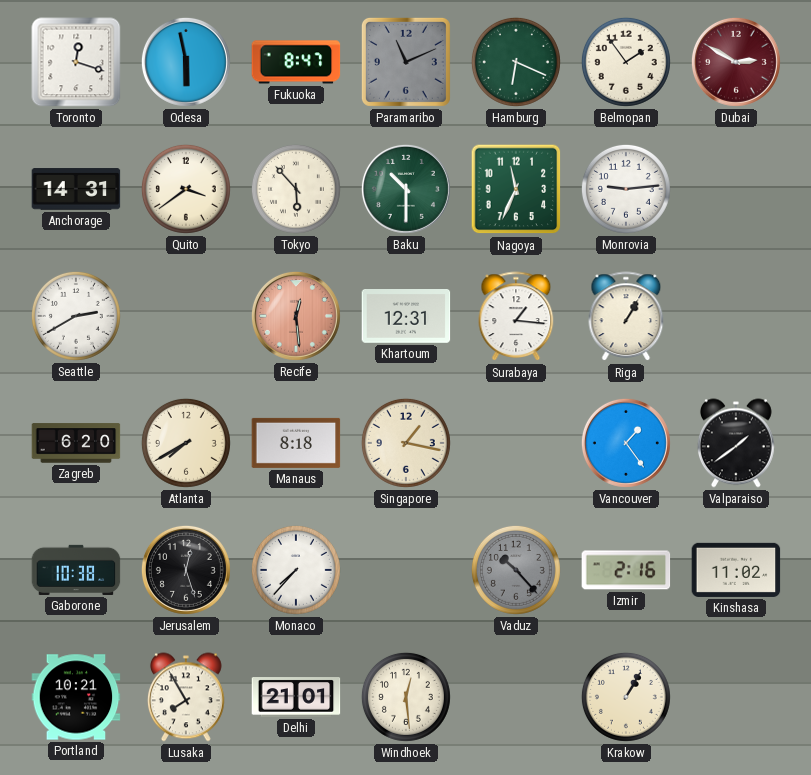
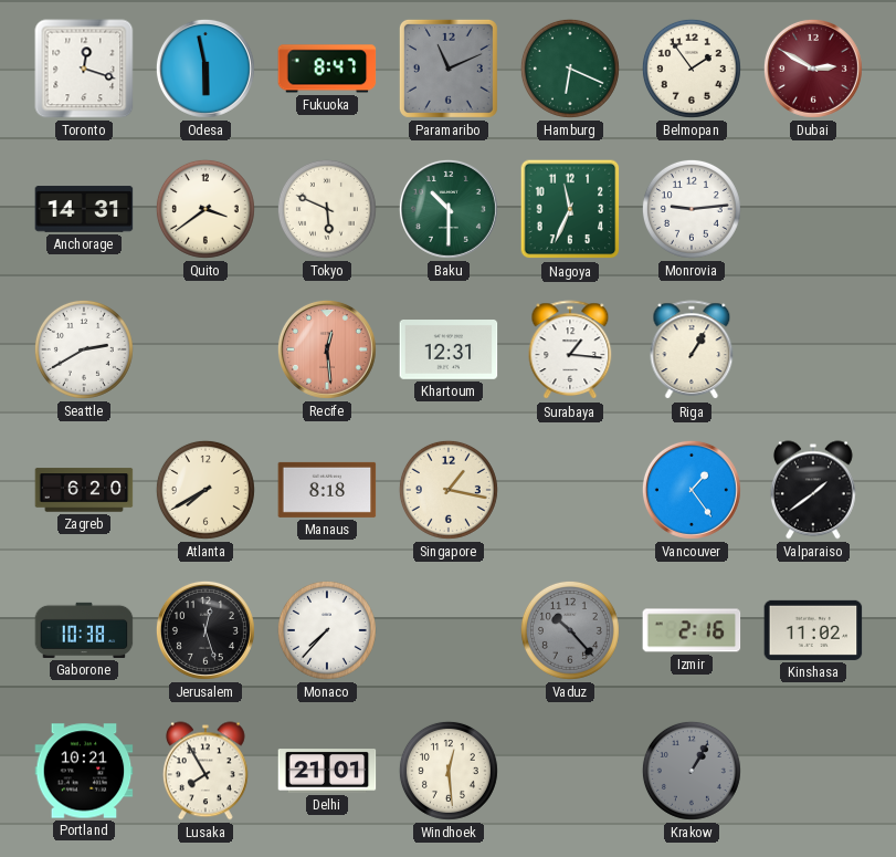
Tokyo: 5:53 -> 5:49
Krakow dial: cream -> grey
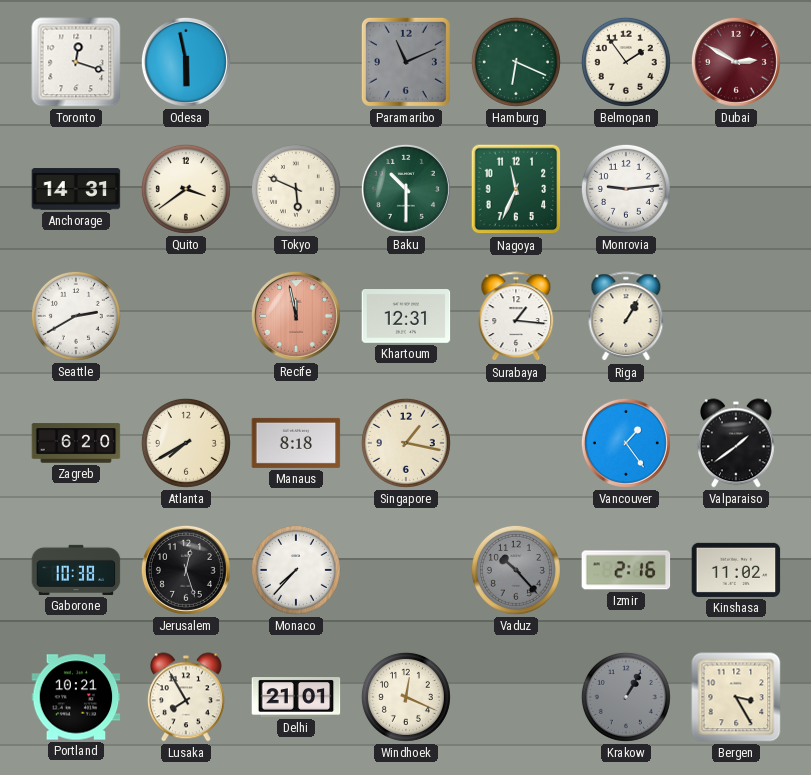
Fukuoka: 8:47 -> none
Recife: 12:29 -> 11:58
Windhoek: 12:29 -> 12:19
Bergen: none -> 3:25
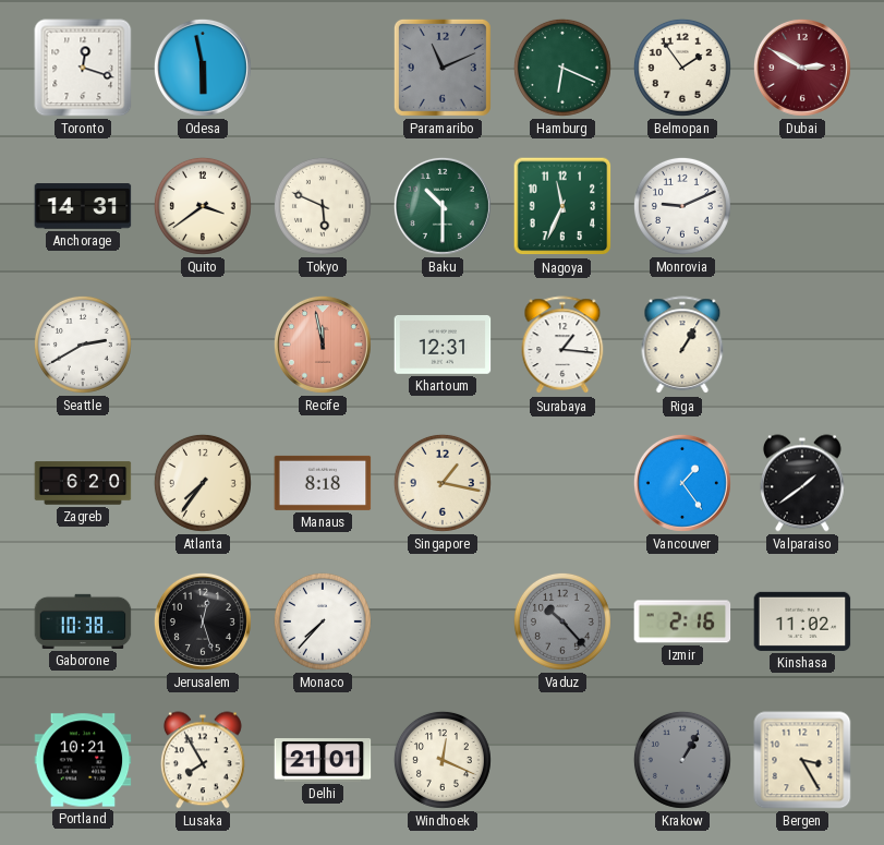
Monrovia: 9:14 -> 9:11
Atlanta: 7:40 -> 7:36
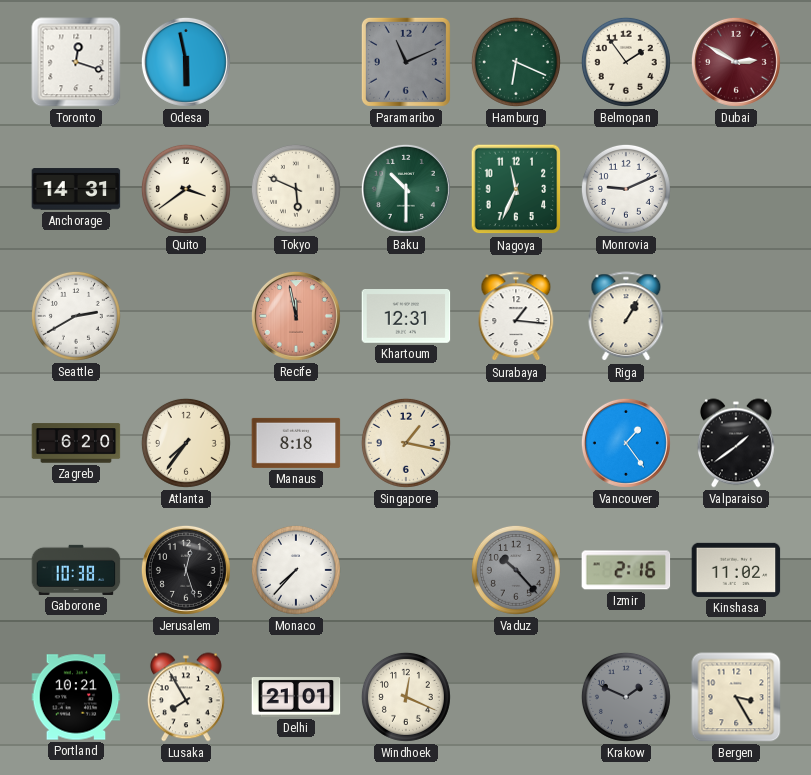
Krakow: 1:05 -> 1:49
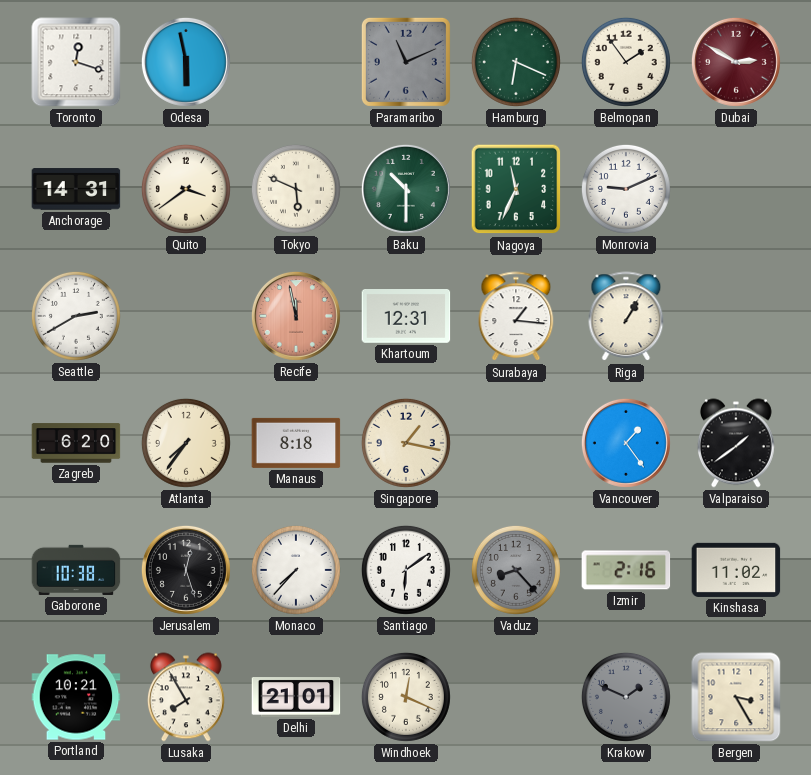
Santiago: none -> 6:09
Vaduz: 10:23 -> 8:23
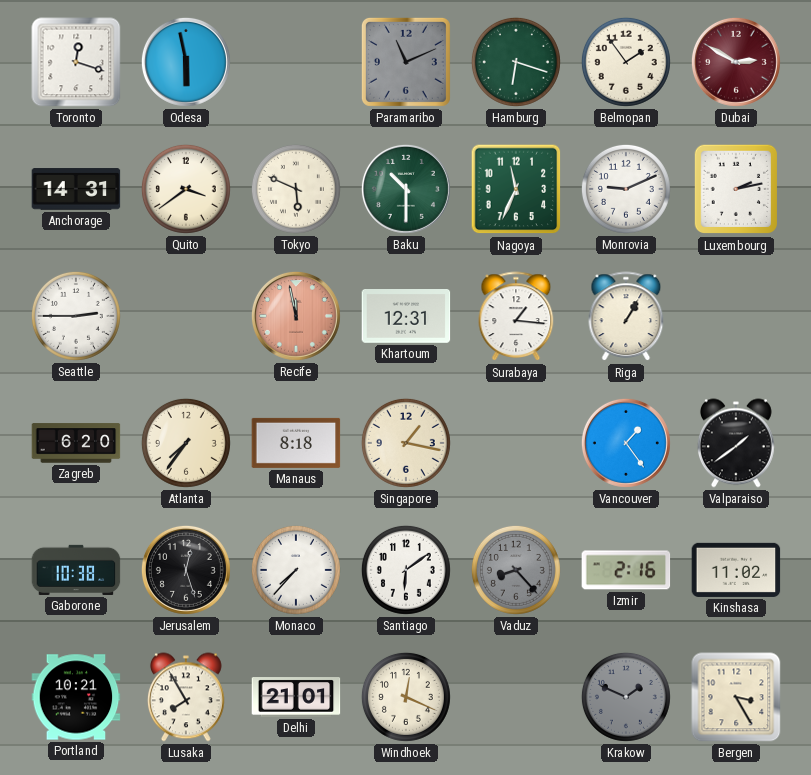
Hamburg: 6:19 -> 6:18
Luxembourg: none -> 2:13
Seattle: 2:40 -> 2:45
